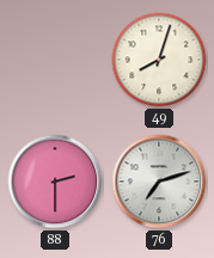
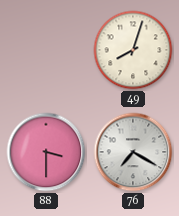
88: 2:30 -> 3:30
76: 7:12 -> 7:20
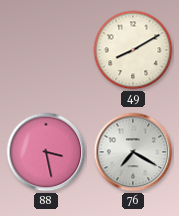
49: 8:03 -> 8:10
88: 3:30 -> 3:28
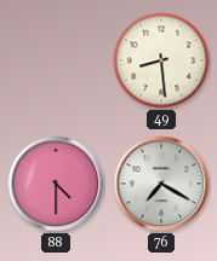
49: 8:10 -> 8:29
88: 3:28 -> 4:30
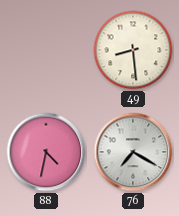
88: 4:30 -> 4:32
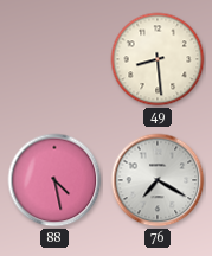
88: 4:32 -> 4:28
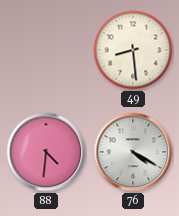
88: 4:28 -> 4:31
76: 7:20 -> 4:20
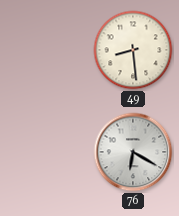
88: 4:31 -> none
76: 4:20 -> 6:20
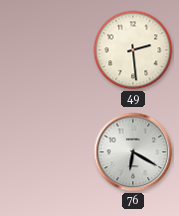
49: 8:29 -> 2:29
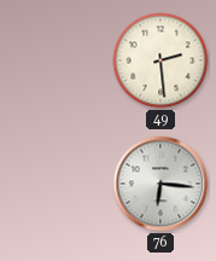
76: 6:20 -> 6:16
